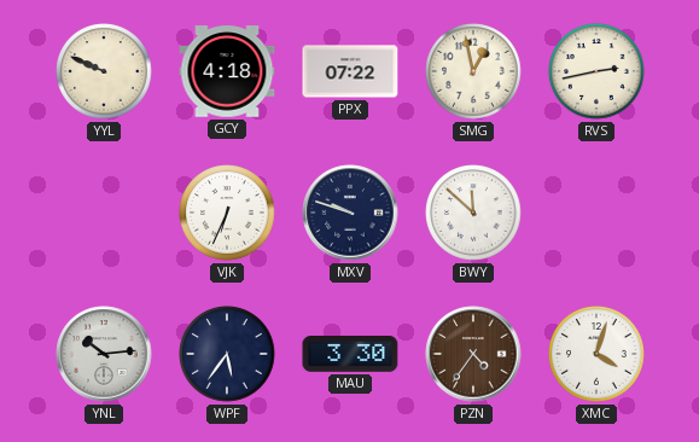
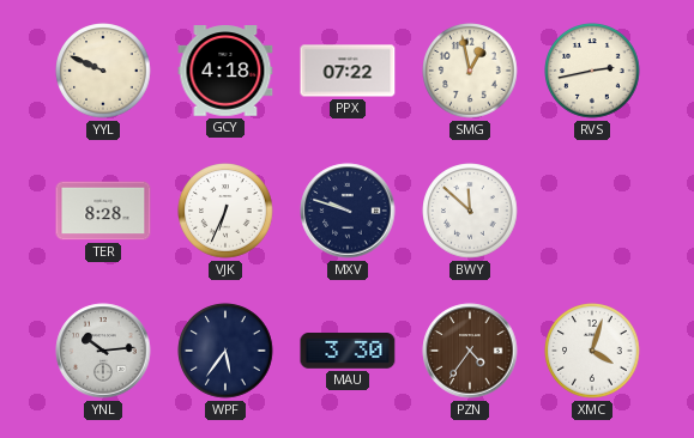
TER: none -> 8:28
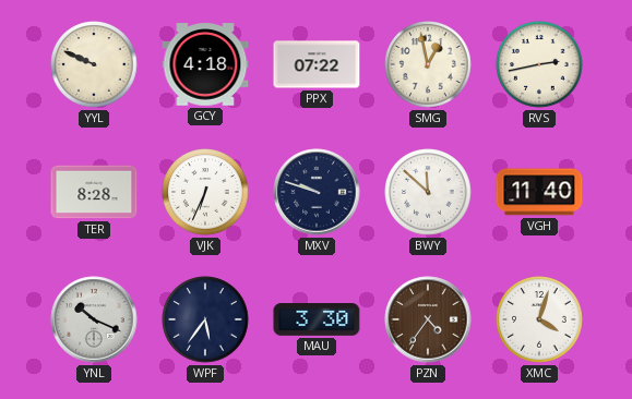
VGH: none -> 11:40
YNL: 10:14 -> 10:19
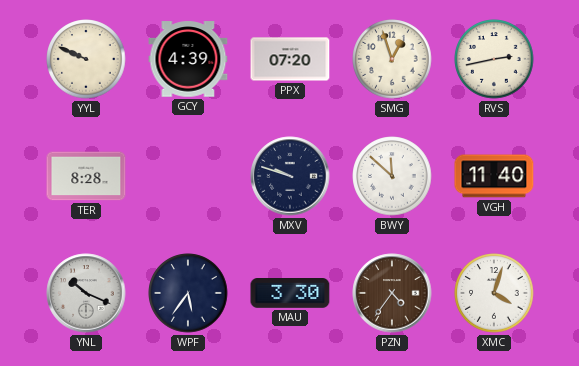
GCY: 4:18 -> 4:39
PPX: 07:22 -> 07:20
SMG: 12:58 -> 12:57
VJK: 6:34 -> none
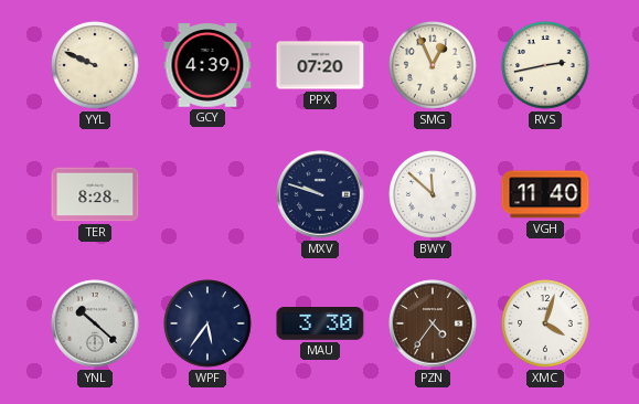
SMG: 12:57 -> 12:56
YNL: 10:19 -> 10:22
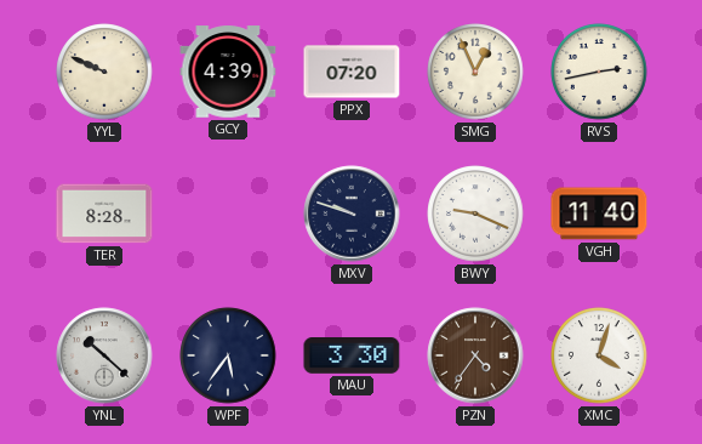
BWY: 11:52 -> 9:19
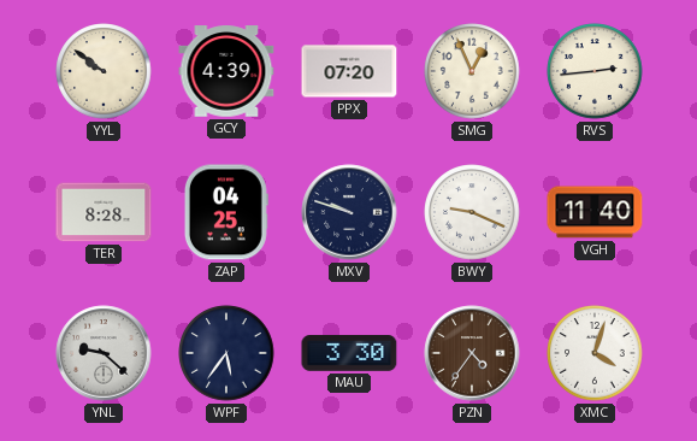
YYL: 9:49 -> 9:51
RVS: 2:43 -> 2:44
ZAP: none -> 04:25
YNL: 10:22 -> 9:22
